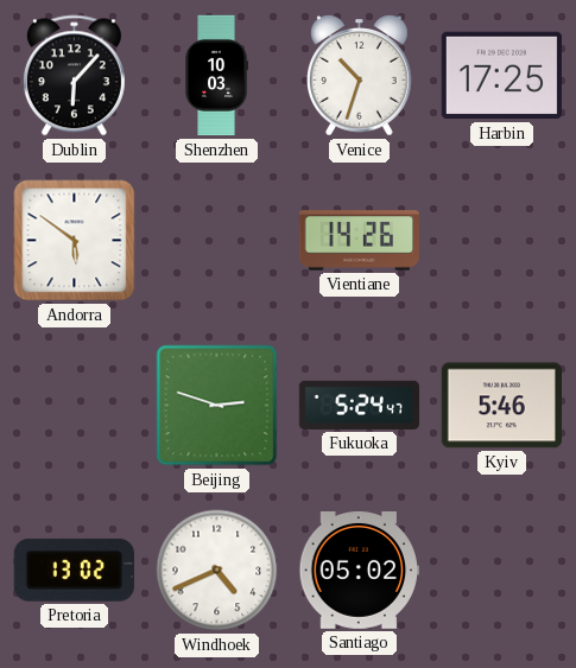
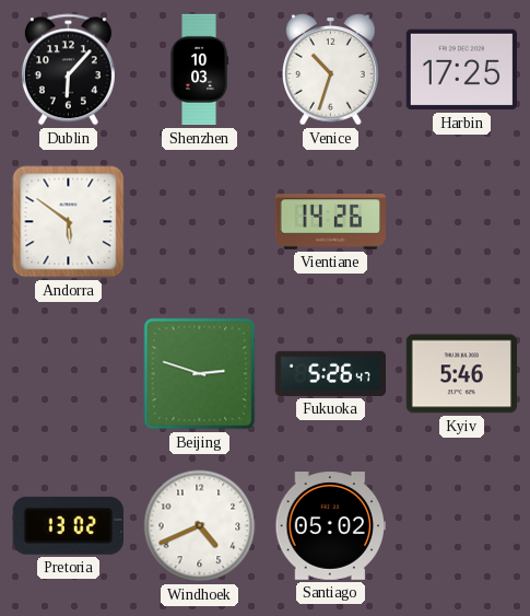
Fukuoka: 5:24 -> 5:26
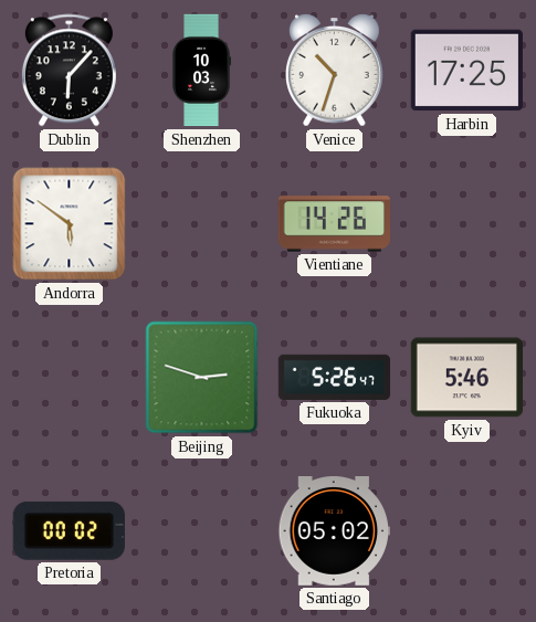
Pretoria: 13:02 -> 00:02
Windhoek: 4:41 -> none
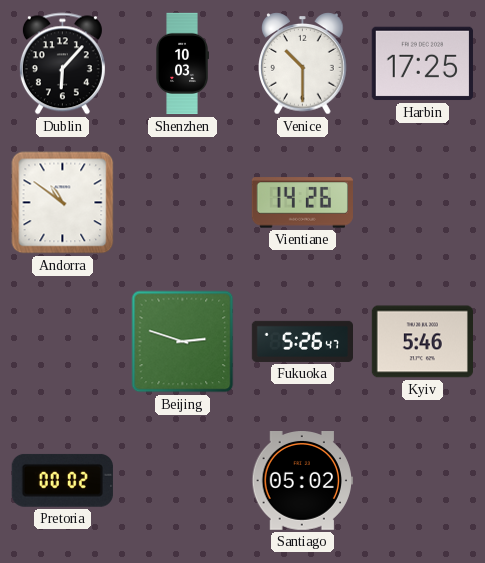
Venice: 10:33 -> 10:30
Andorra: 5:51 -> 10:51
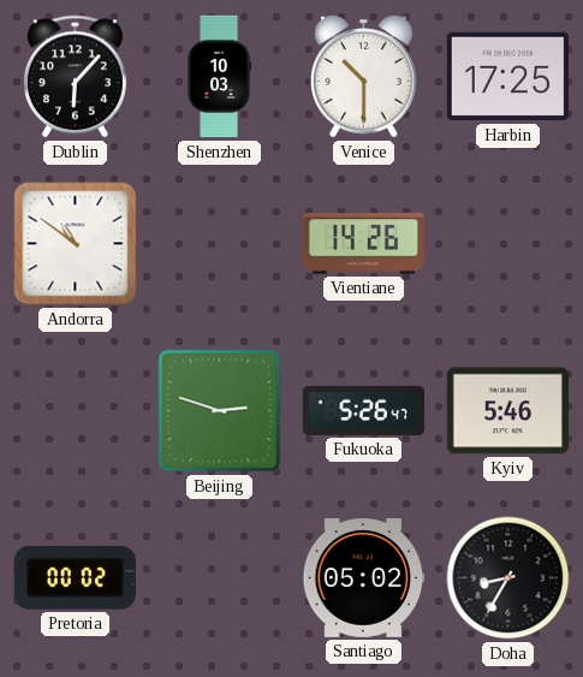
Doha: none -> 8:35
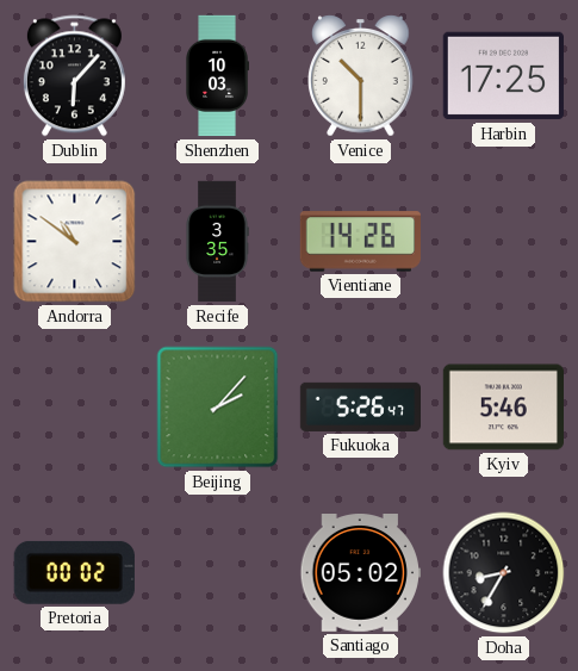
Recife: none -> 3:35
Beijing: 2:48 -> 2:07
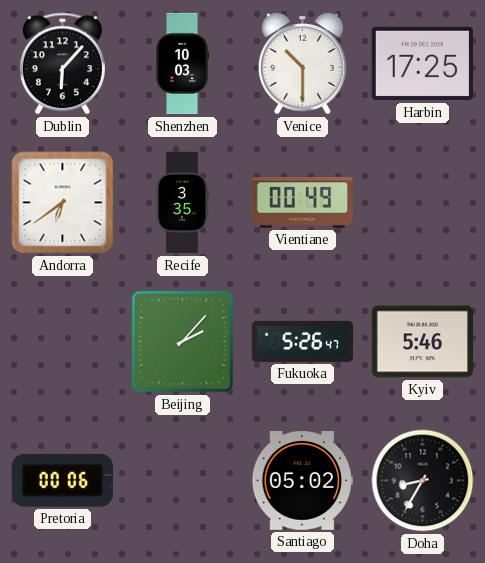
Andorra: 10:51 -> 6:39
Vientiane: 14:26 -> 00:49
Pretoria: 00:02 -> 00:06
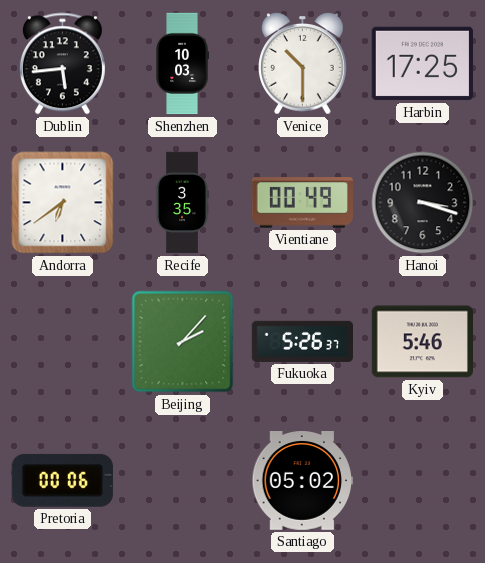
Dublin: 6:07 -> 5:44
Hanoi: none -> 3:18
Fukuoka: 5:26:47 -> 5:26:37
Doha: 8:35 -> none
